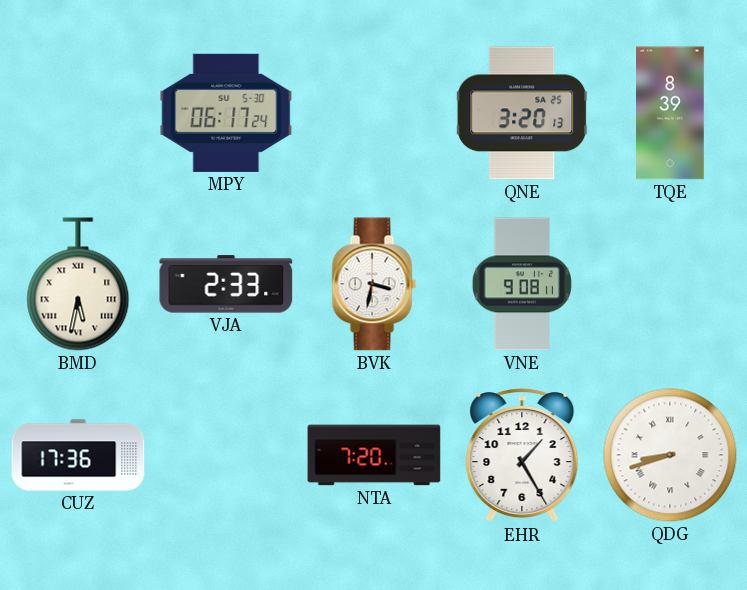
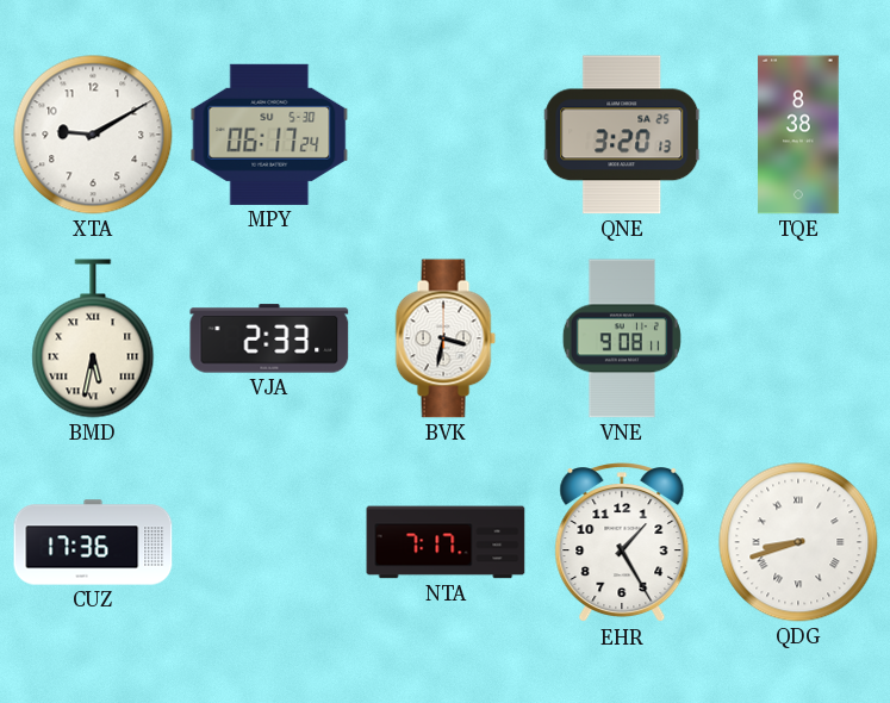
XTA: none -> 9:10
TQE: 8:39 -> 8:38
NTA: 7:20 -> 7:17
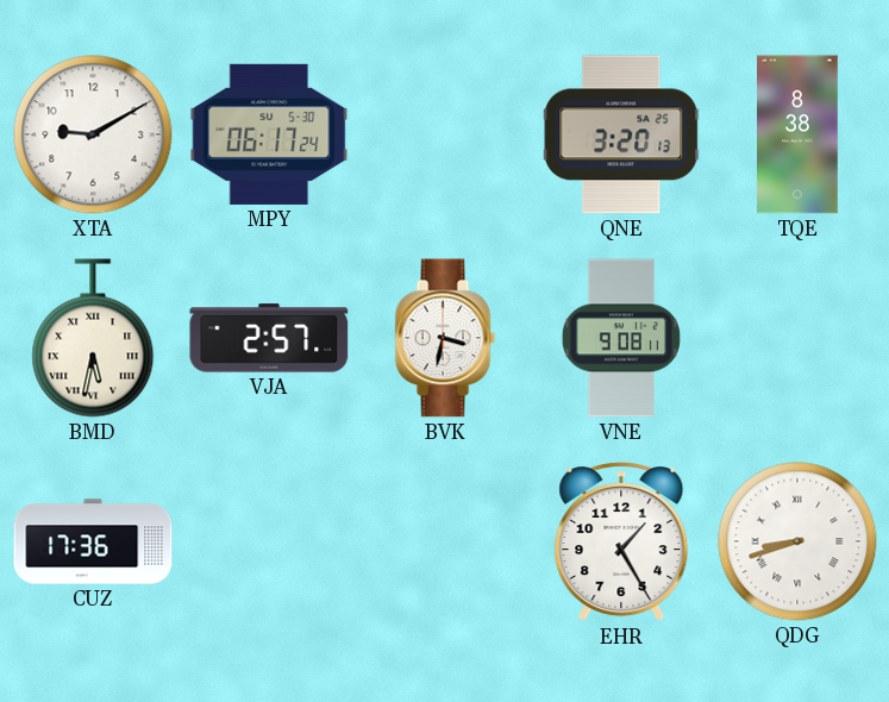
VJA: 2:33 -> 2:57
NTA: 7:17 -> none
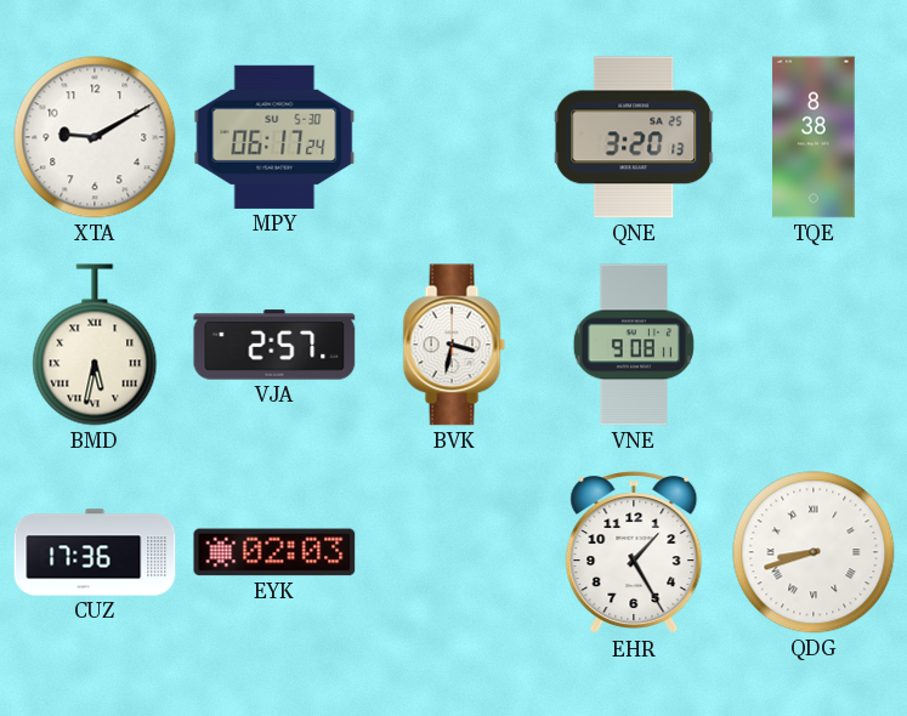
EYK: none -> 02:03
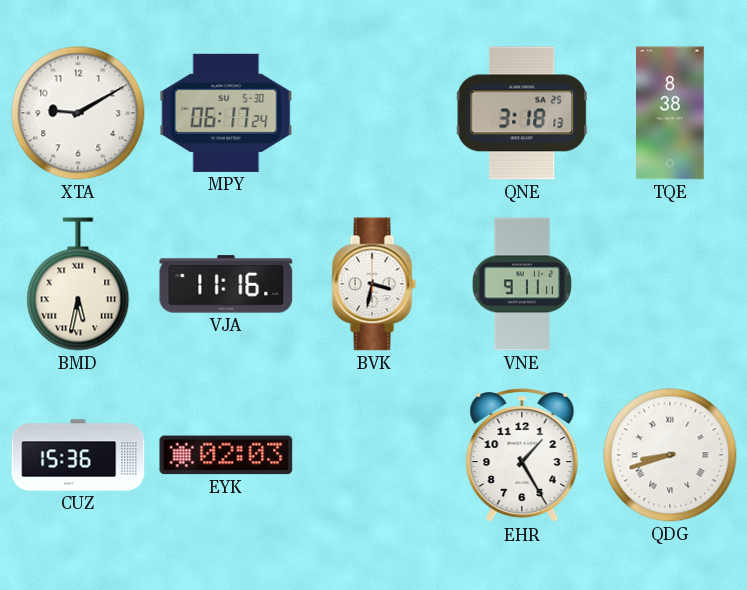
QNE: 3:20 -> 3:18
VJA: 2:57 -> 11:16
VNE: 9:08 -> 9:11
CUZ: 17:36 -> 15:36
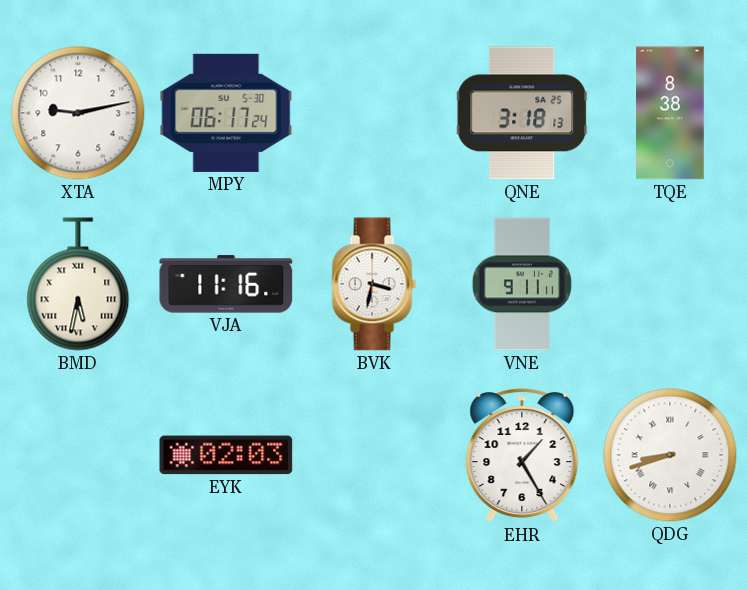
XTA: 9:10 -> 9:13
CUZ: 15:36 -> none
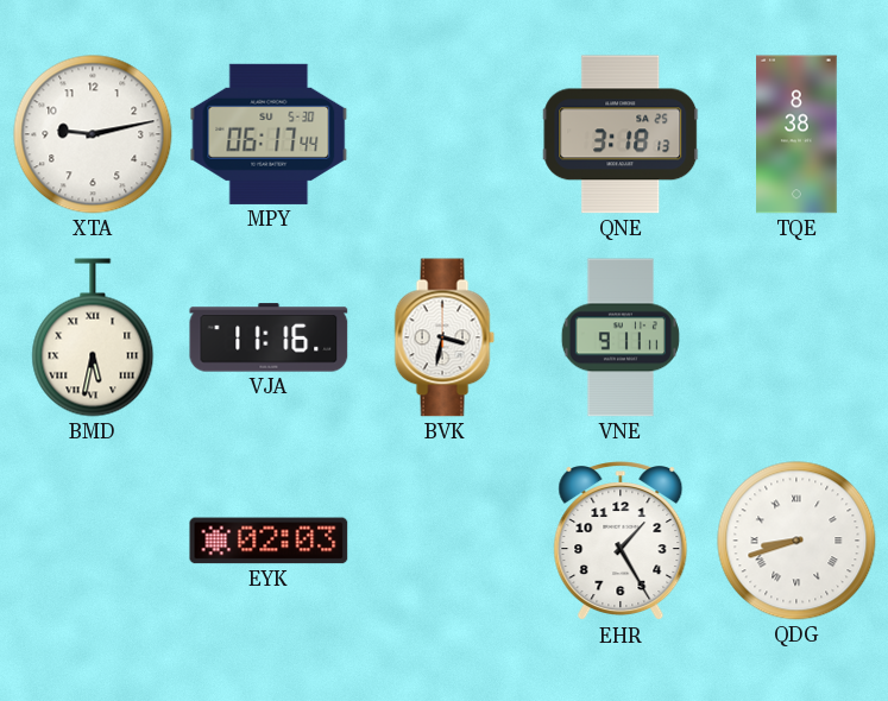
MPY: 06:17:24 -> 06:17:44
